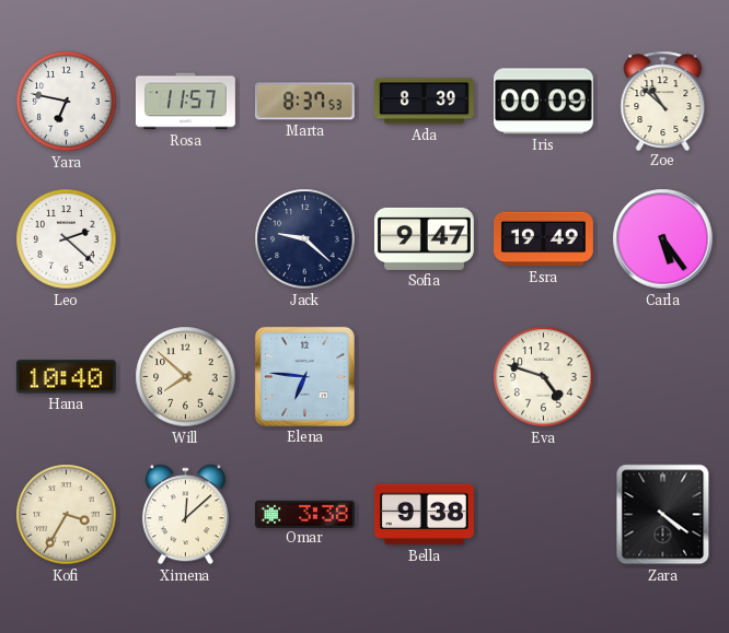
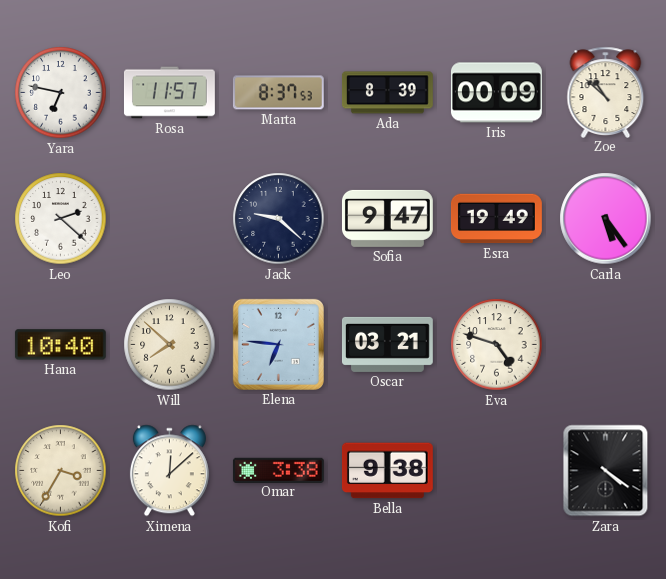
Oscar: none -> 03:21
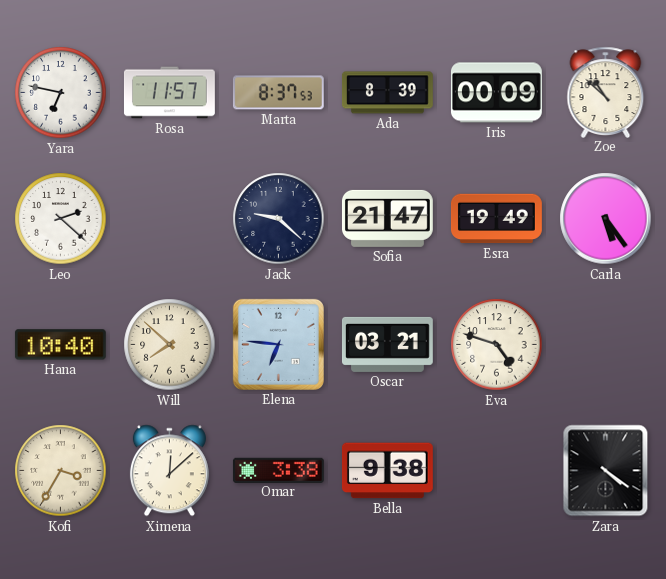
Sofia: 9:47 -> 21:47
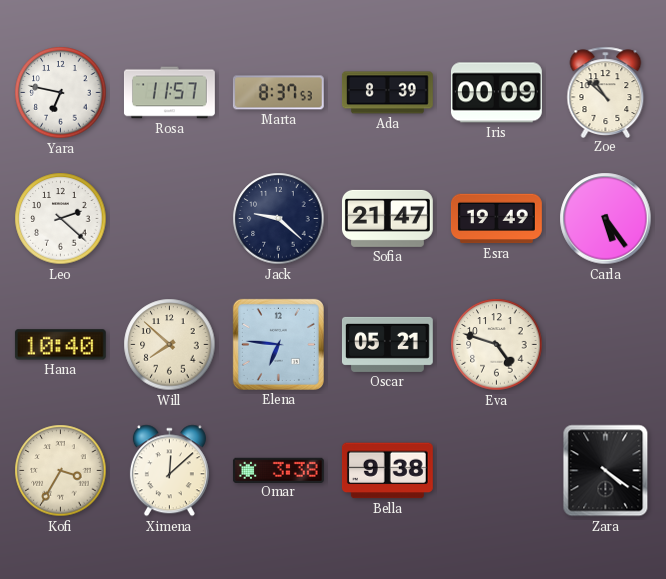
Oscar: 03:21 -> 05:21
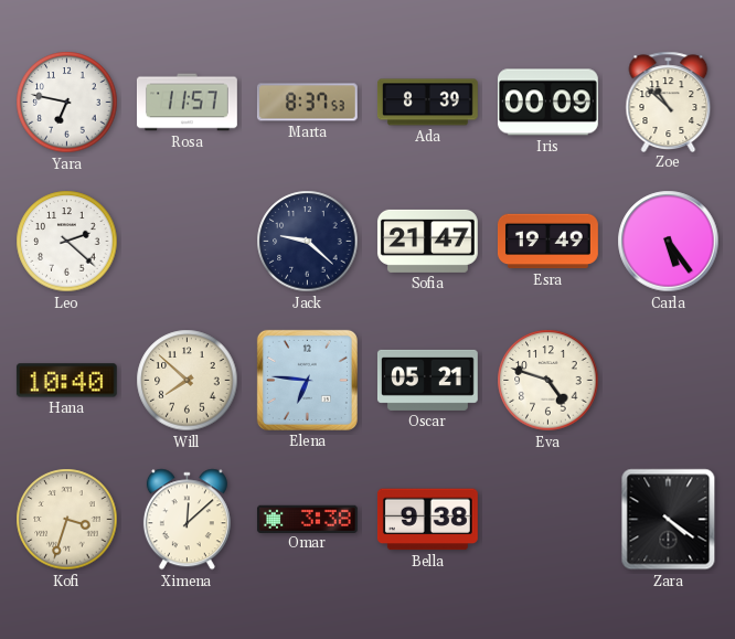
Kofi: 3:35 -> 3:33
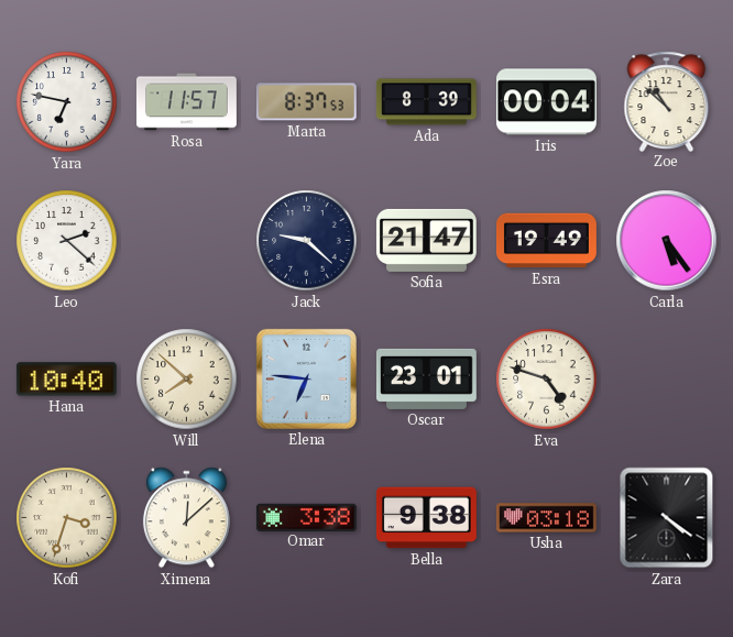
Iris: 00:09 -> 00:04
Oscar: 05:21 -> 23:01
Usha: none -> 03:18
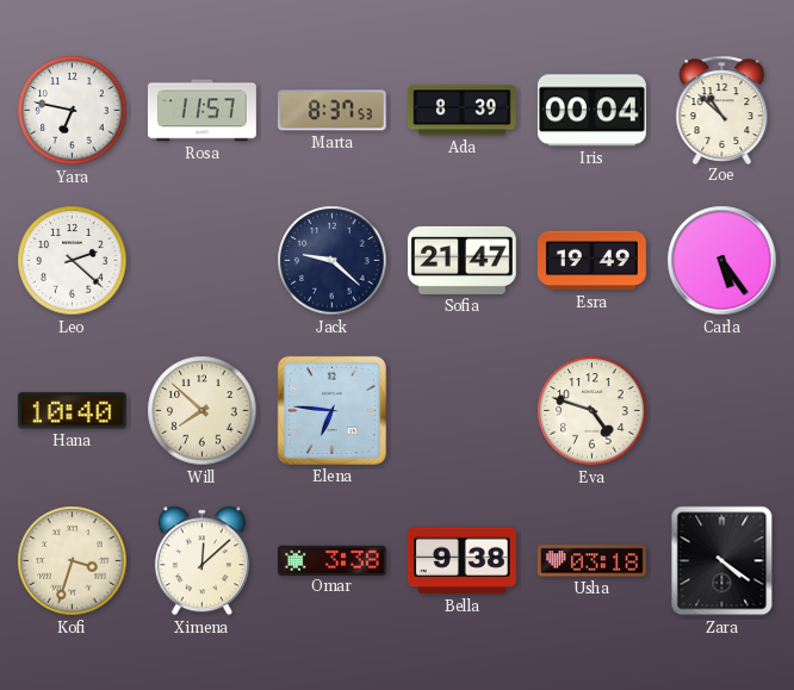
Oscar: 23:01 -> none
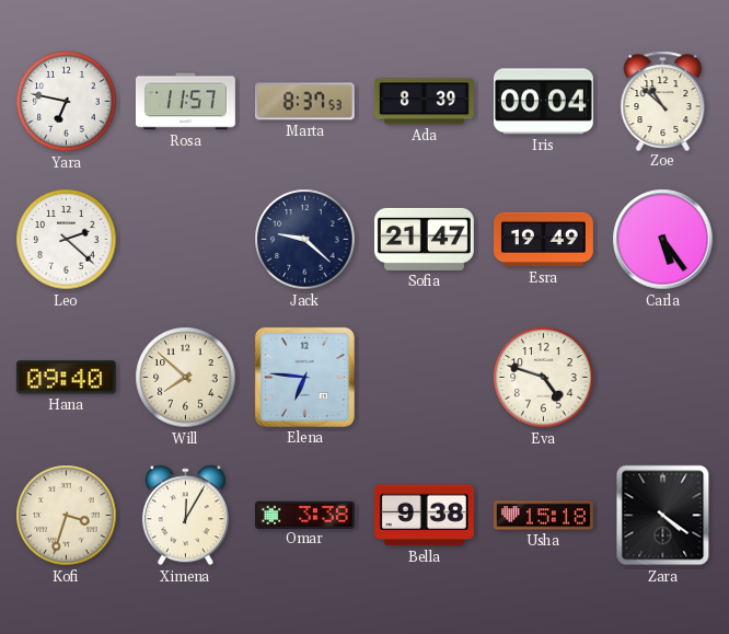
Hana: 10:40 -> 09:40
Ximena: 12:08 -> 12:05
Usha: 03:18 -> 15:18
